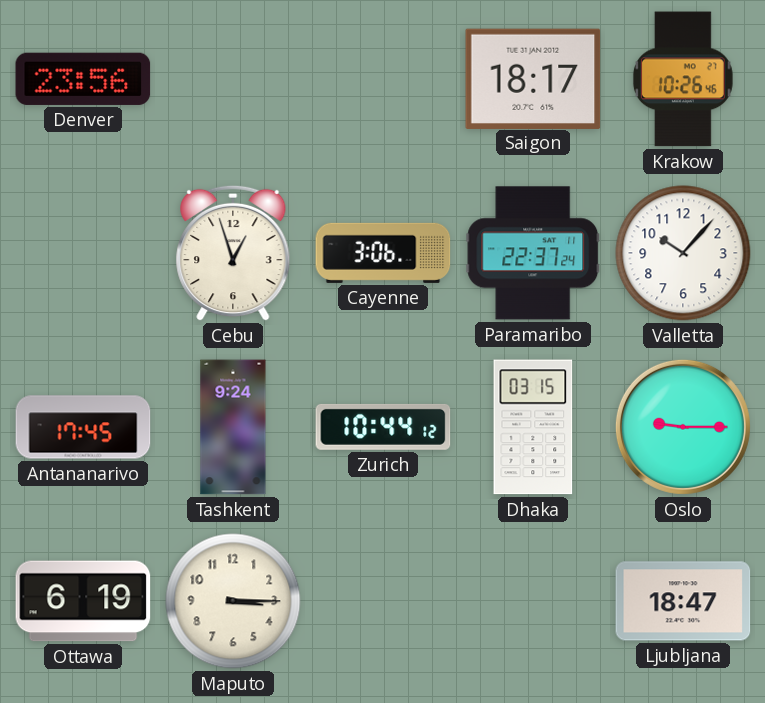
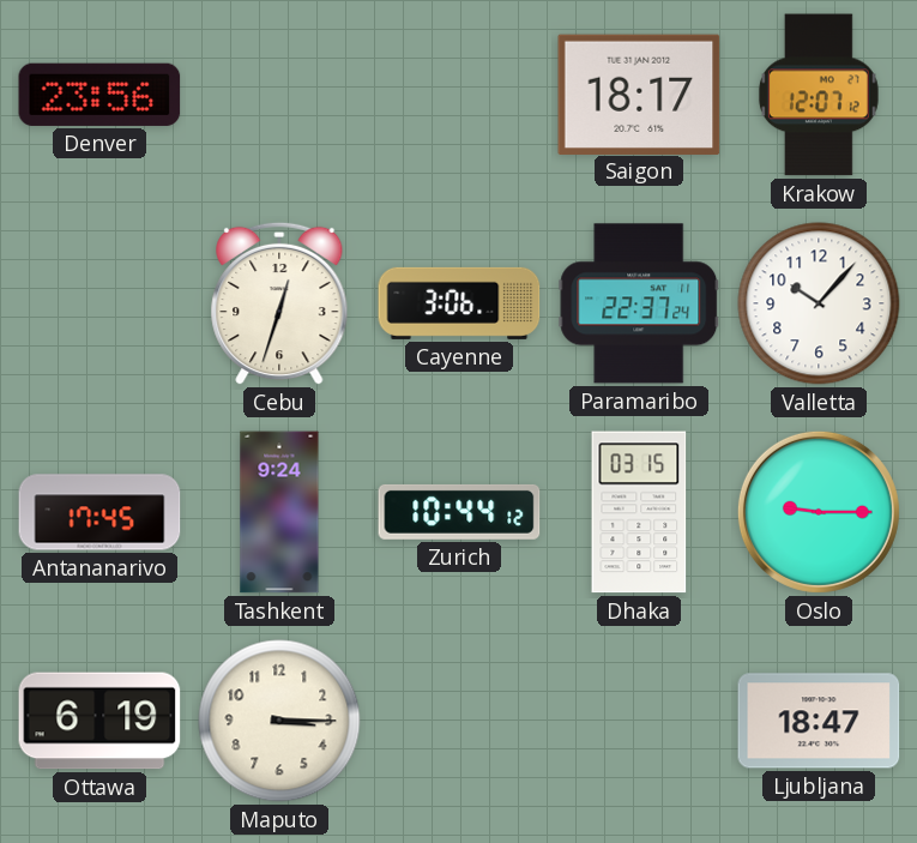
Krakow: 10:26 -> 12:07
Cebu: 12:57 -> 12:33
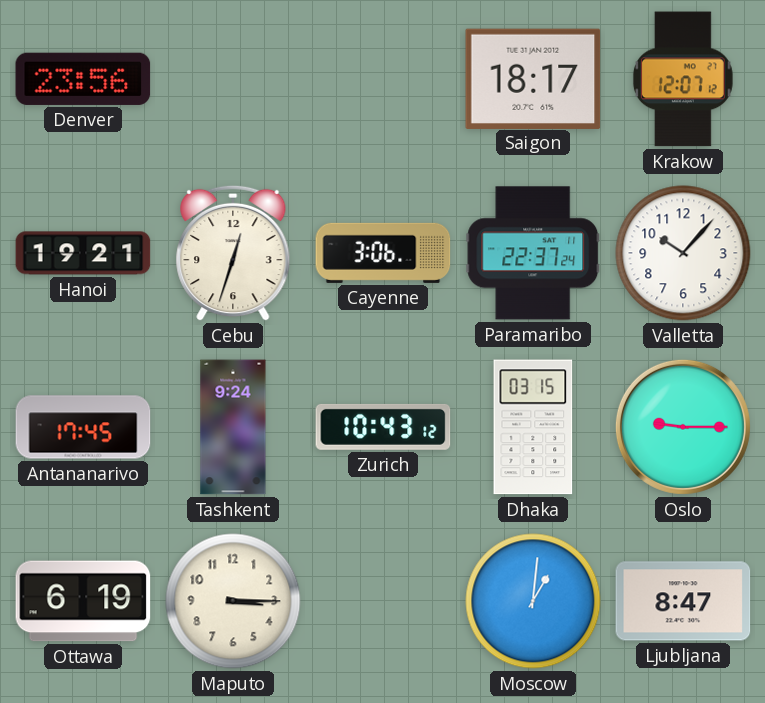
Hanoi: none -> 19:21
Zurich: 10:44 -> 10:43
Moscow: none -> 1:01
Ljubljana: 18:47 -> 8:47
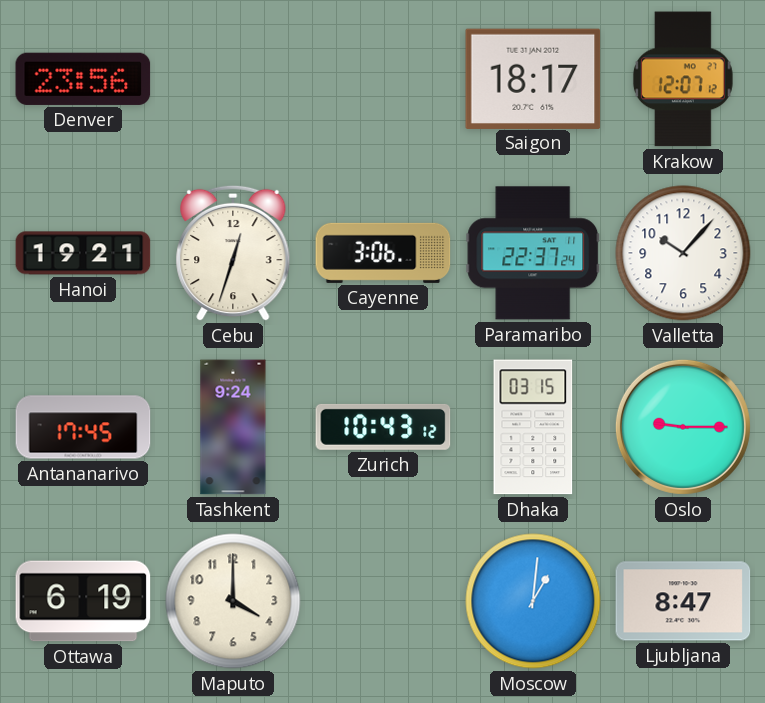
Maputo: 3:15 -> 4:00
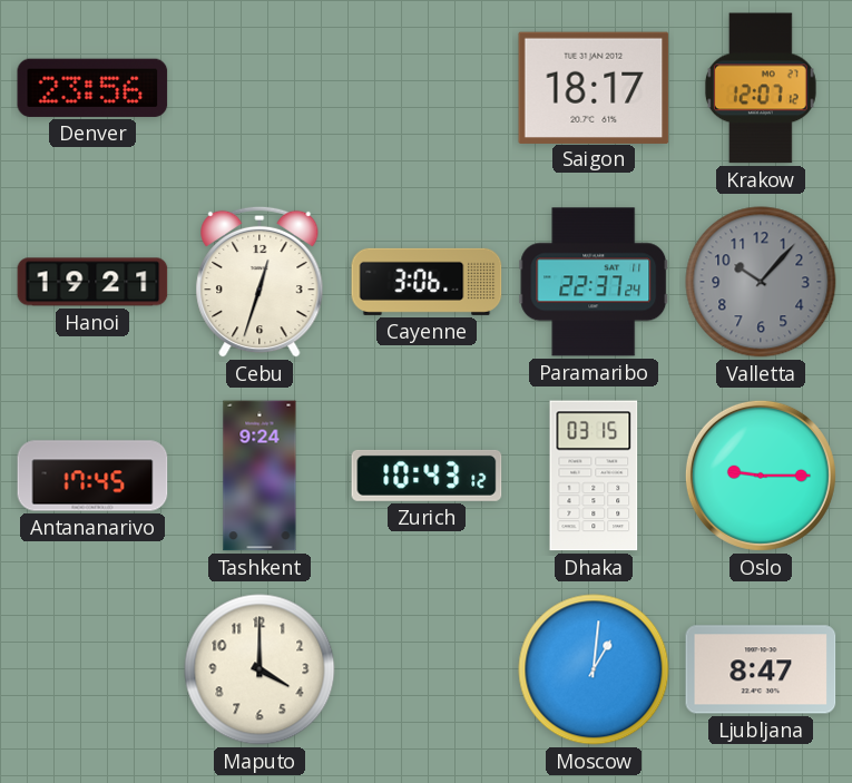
Valletta dial: white -> grey
Ottawa: 6:19 -> none
